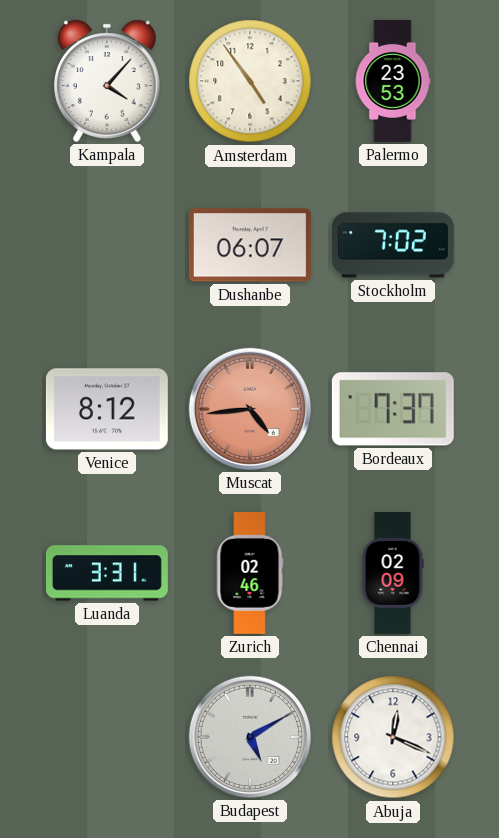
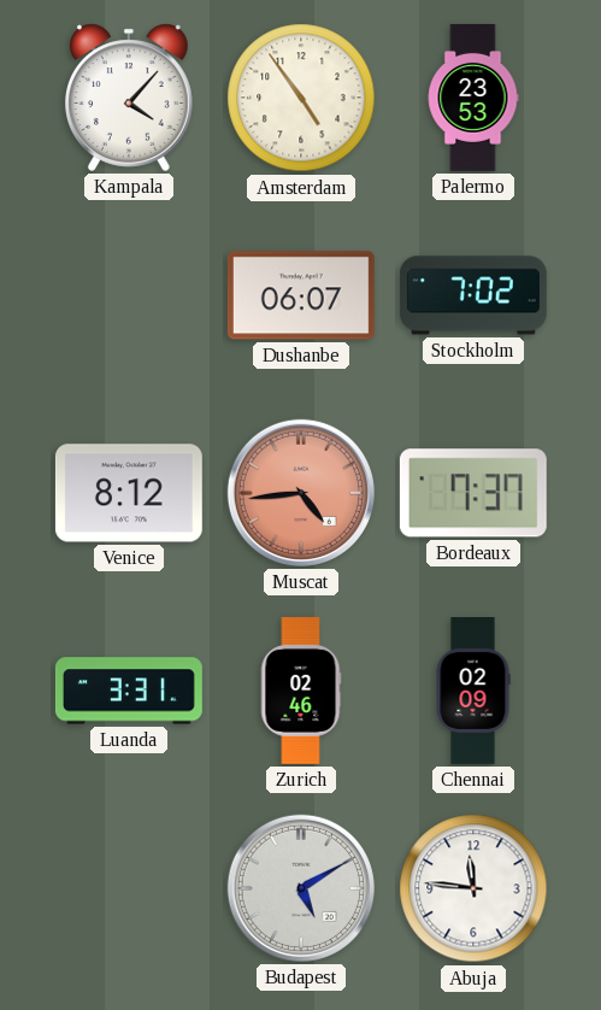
Abuja: 12:19 -> 11:46
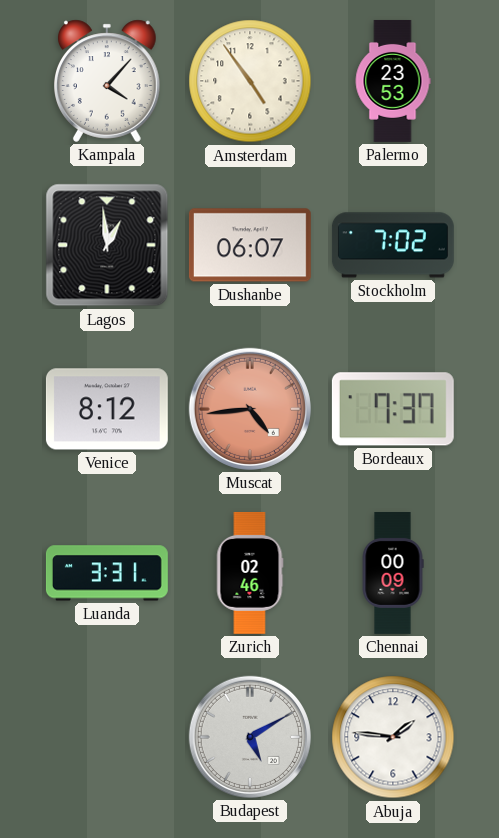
Lagos: none -> 12:59
Chennai: 02:09 -> 00:09
Abuja: 11:46 -> 1:46
